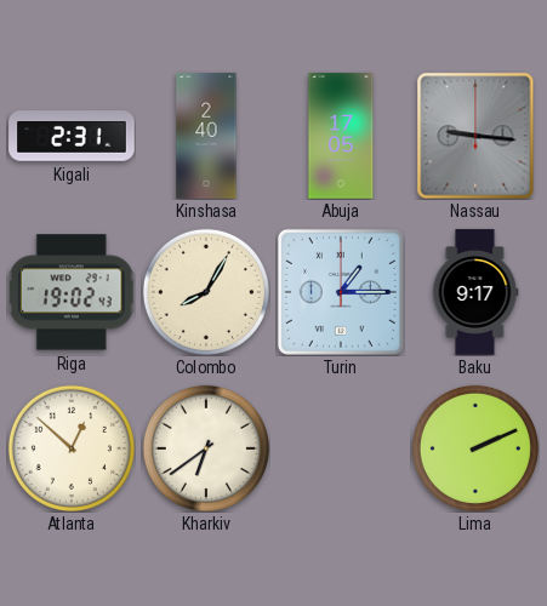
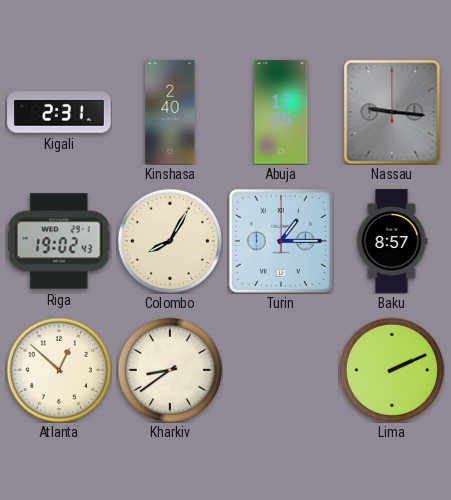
Baku: 9:17 -> 8:57
Kharkiv: 6:39 -> 8:39
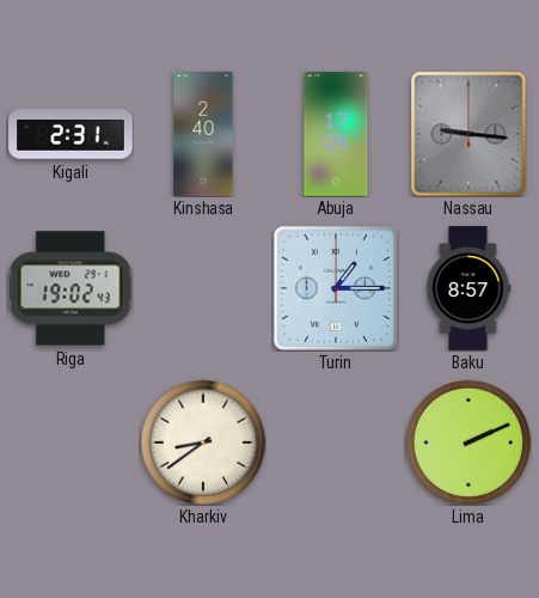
Colombo: 8:05 -> none
Atlanta: 12:52 -> none
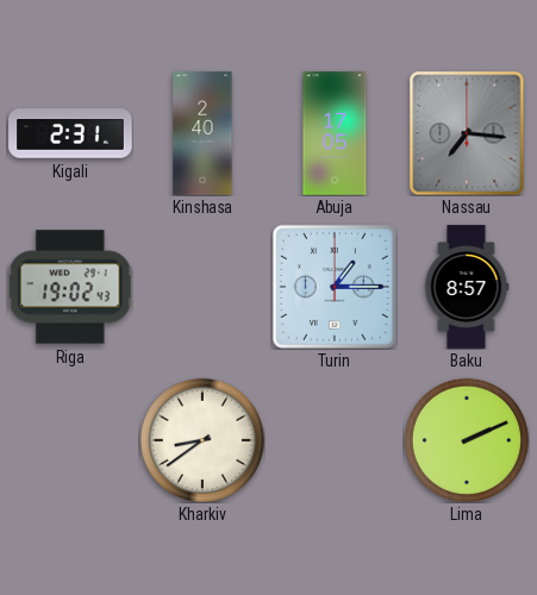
Nassau: 9:16 -> 7:16
